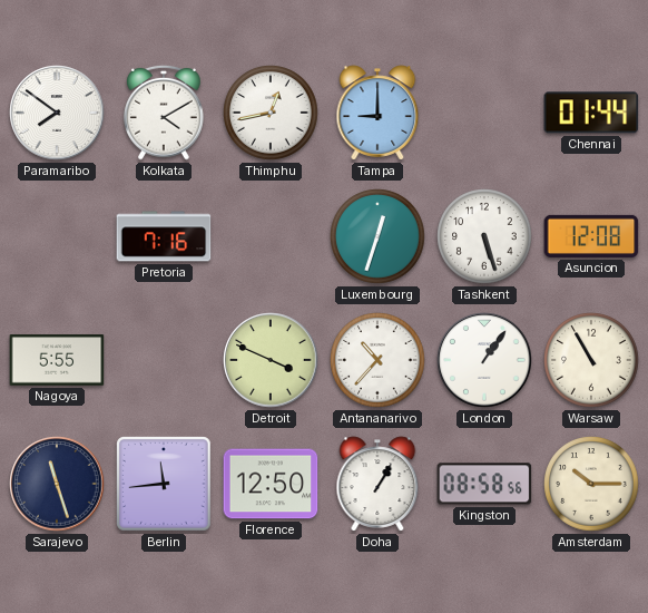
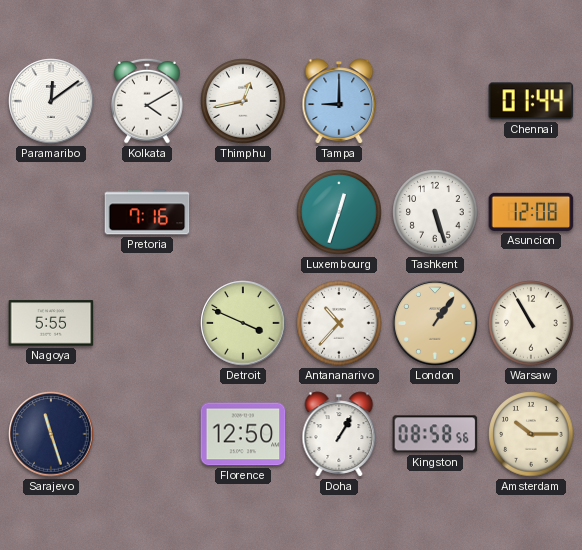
Paramaribo: 7:51 -> 12:09
London dial: white -> champagne
Berlin: 11:44 -> none
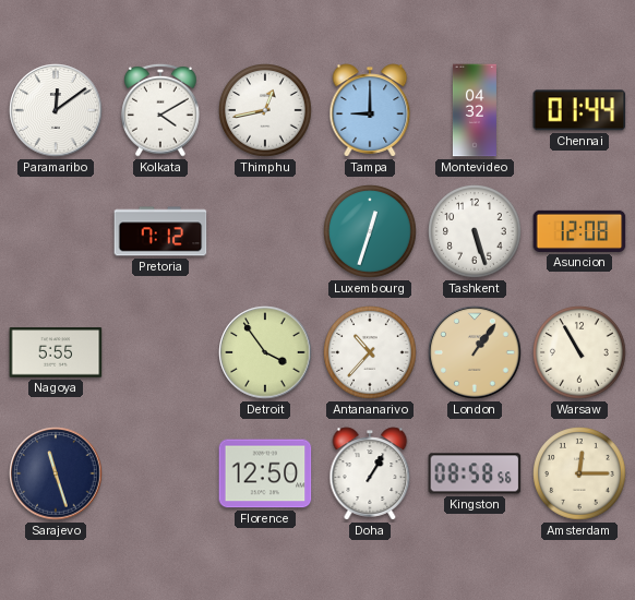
Montevideo: none -> 04:32
Pretoria: 7:16 -> 7:12
Detroit: 3:49 -> 3:54
Amsterdam: 10:15 -> 12:15
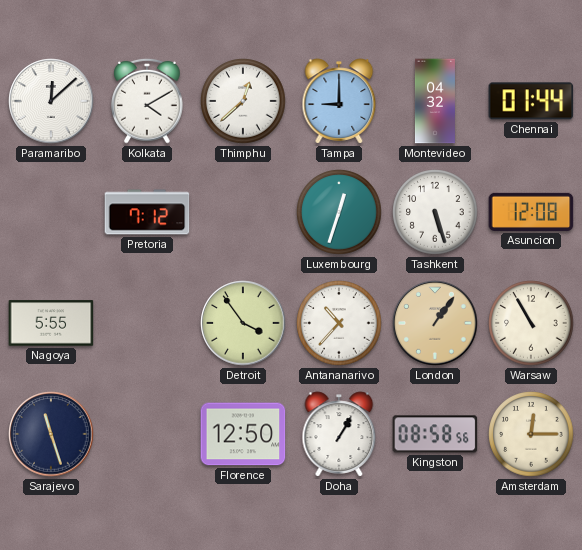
Paramaribo: 12:09 -> 12:08
Thimphu: 12:43 -> 12:38
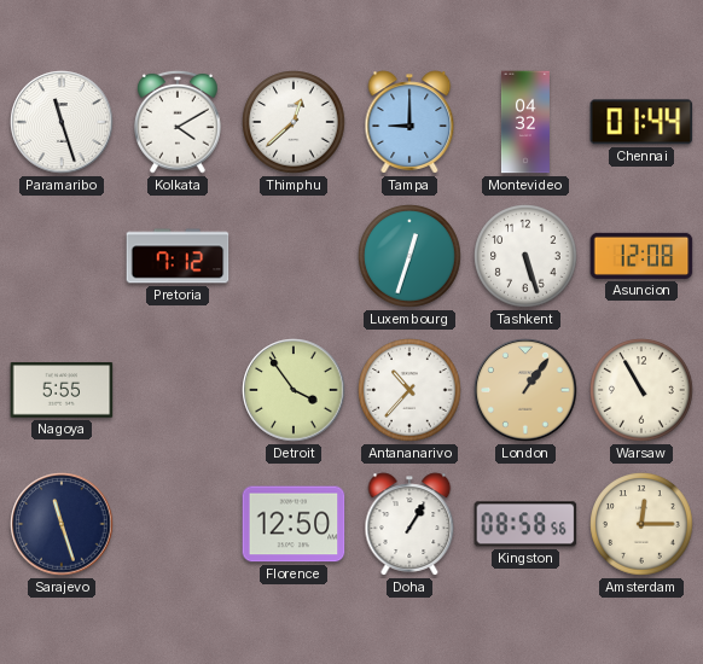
Paramaribo: 12:08 -> 11:27
